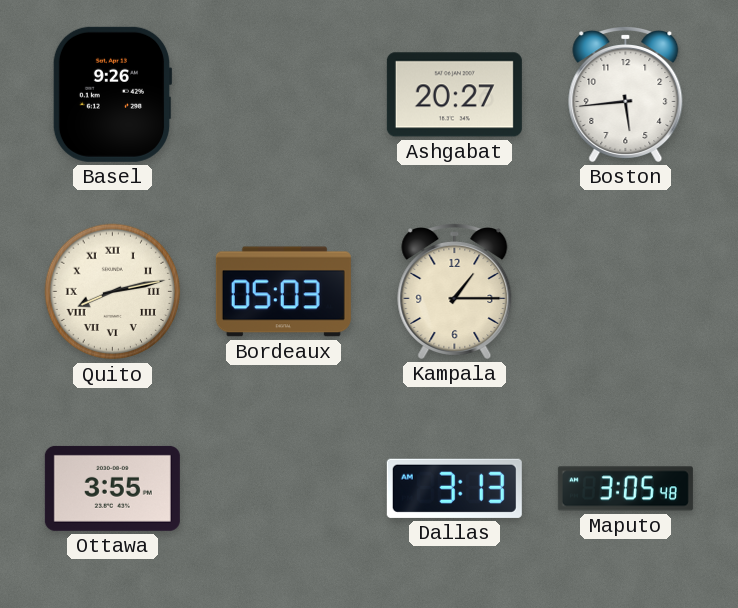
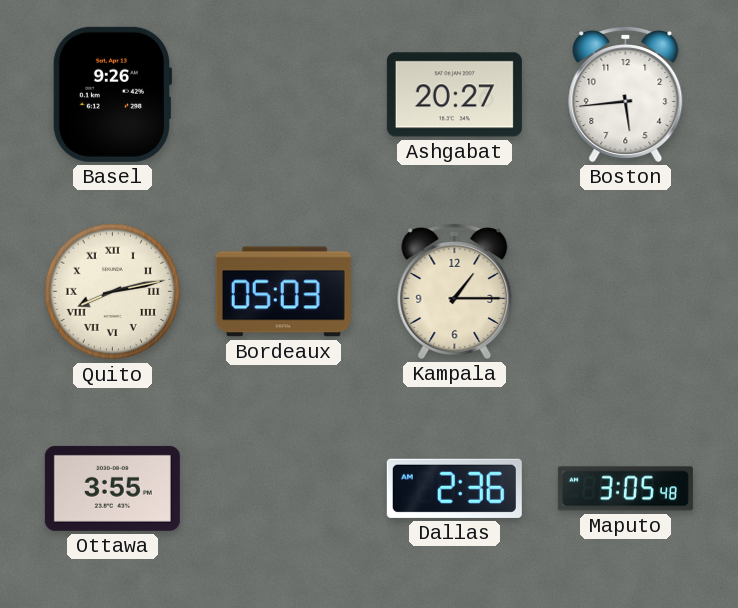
Dallas: 3:13 -> 2:36
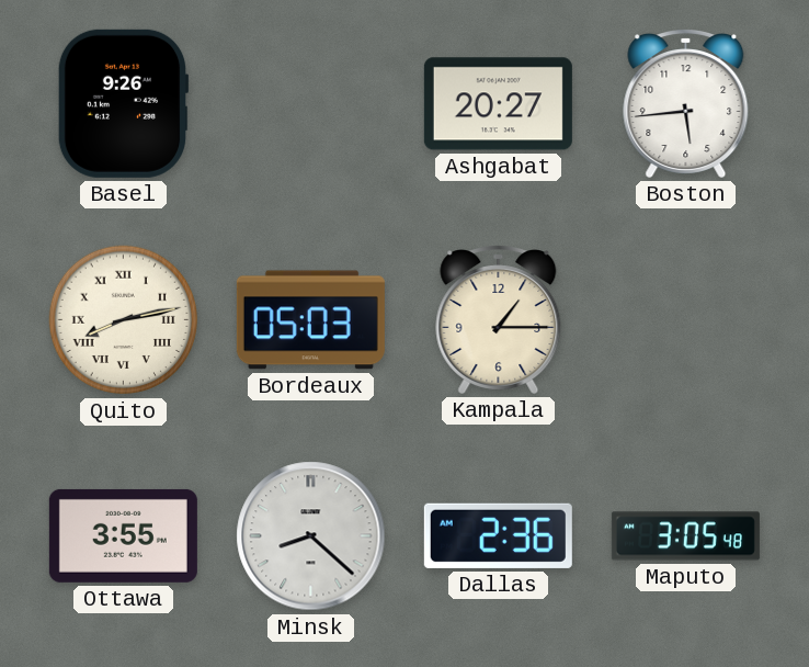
Minsk: none -> 8:22
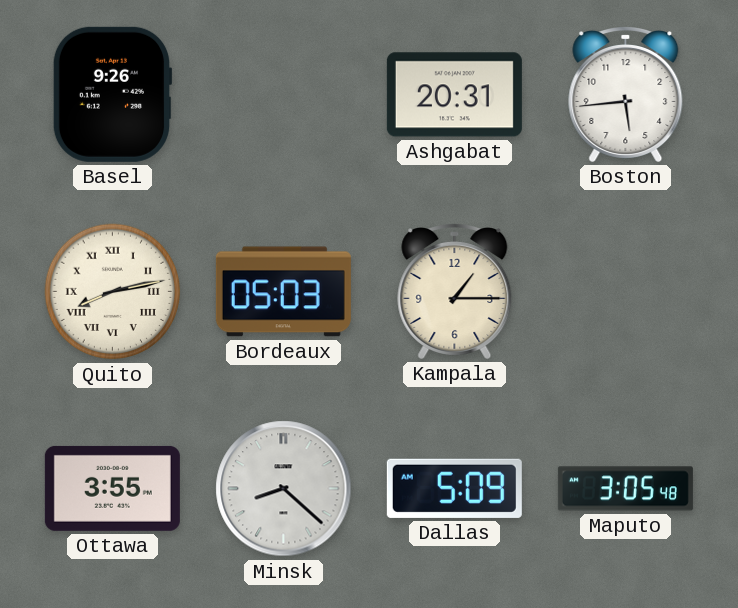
Ashgabat: 20:27 -> 20:31
Dallas: 2:36 -> 5:09
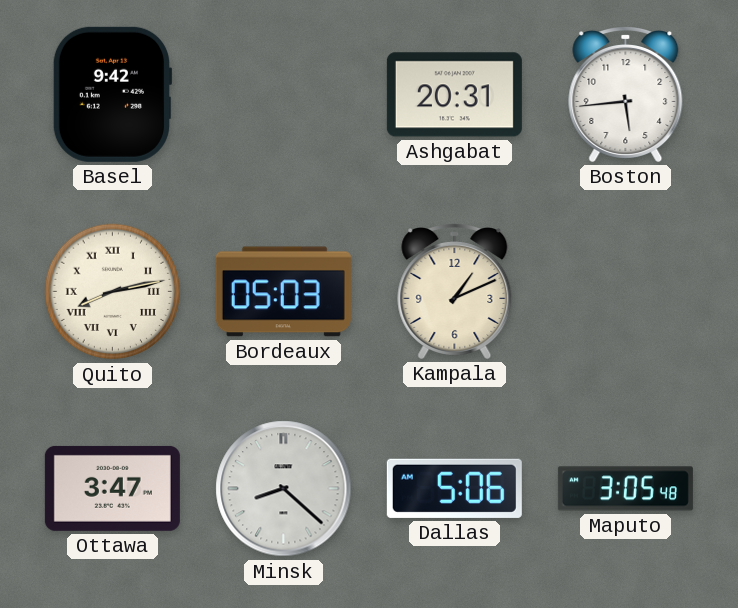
Basel: 9:26 -> 9:42
Kampala: 1:15 -> 1:11
Ottawa: 3:55 -> 3:47
Dallas: 5:09 -> 5:06
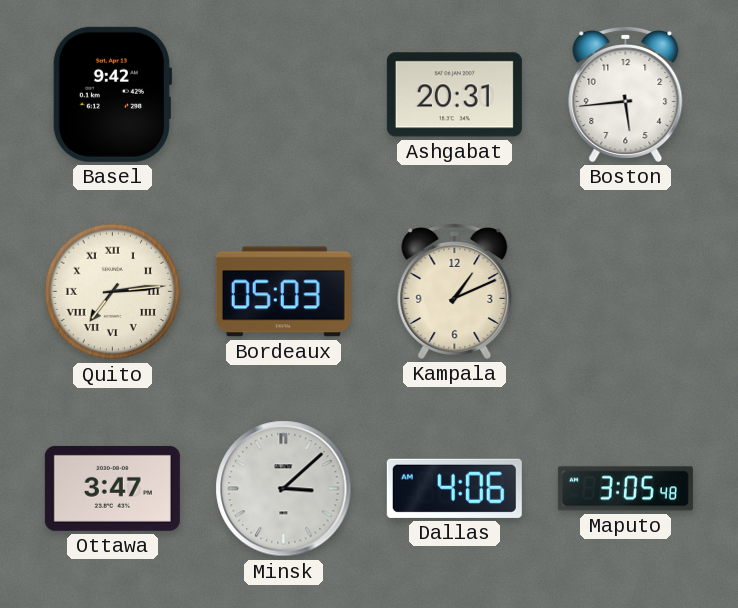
Quito: 8:13 -> 7:14
Minsk: 8:22 -> 3:08
Dallas: 5:06 -> 4:06
